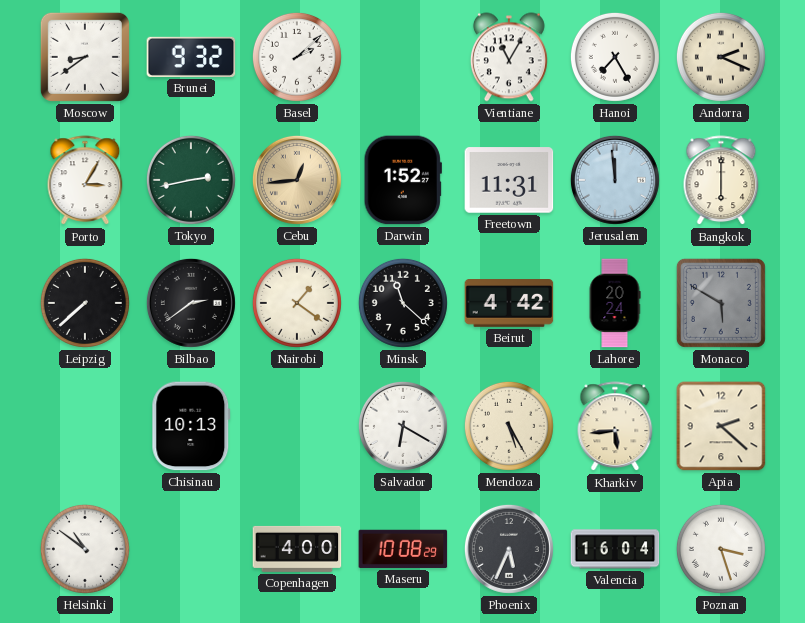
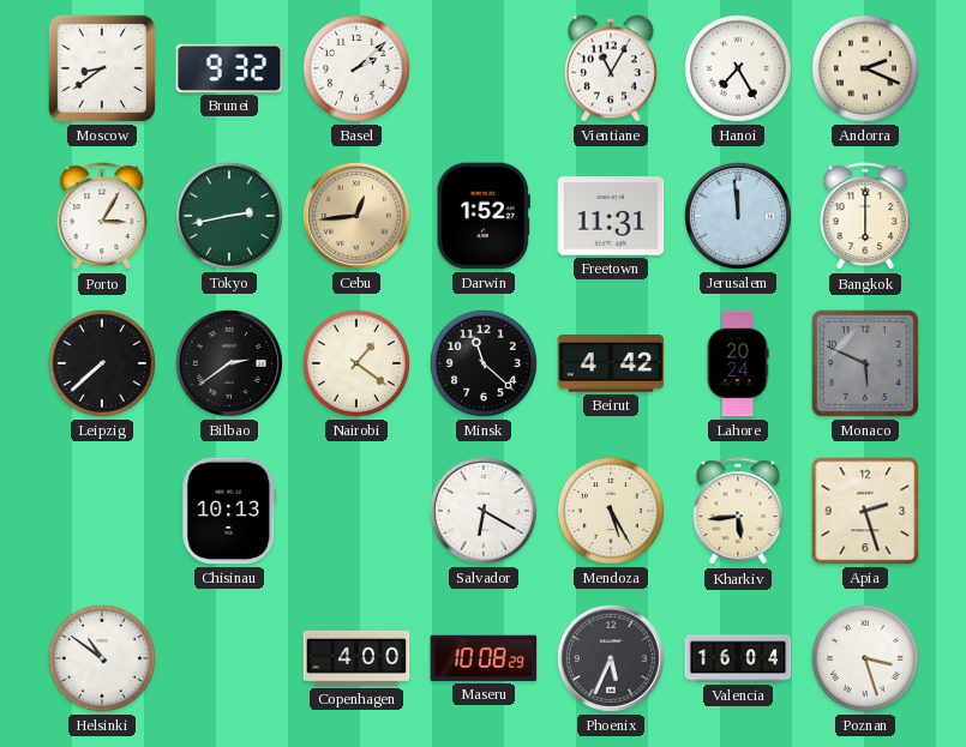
Monaco: 5:50 -> 5:49
Apia: 2:22 -> 2:27
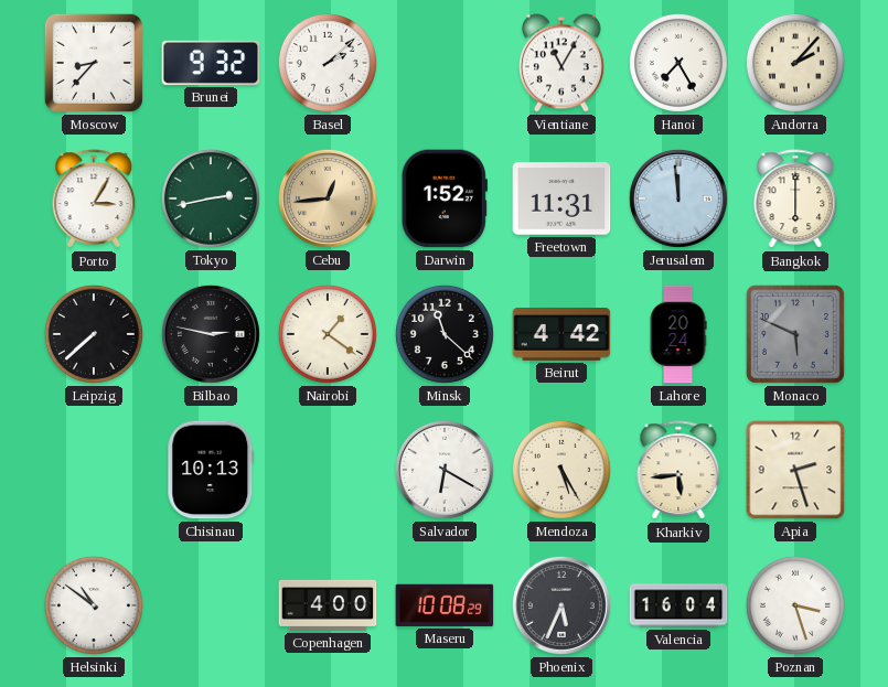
Moscow: 8:39 -> 8:37
Andorra: 2:19 -> 2:07
Bilbao: 2:39 -> 2:47
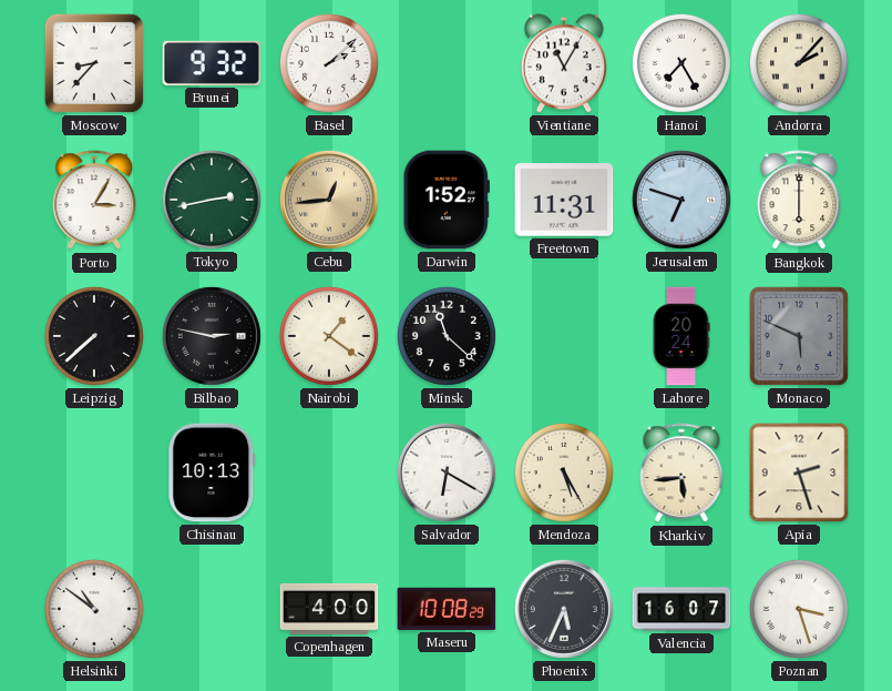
Jerusalem: 11:59 -> 6:48
Beirut: 4:42 -> none
Valencia: 16:04 -> 16:07
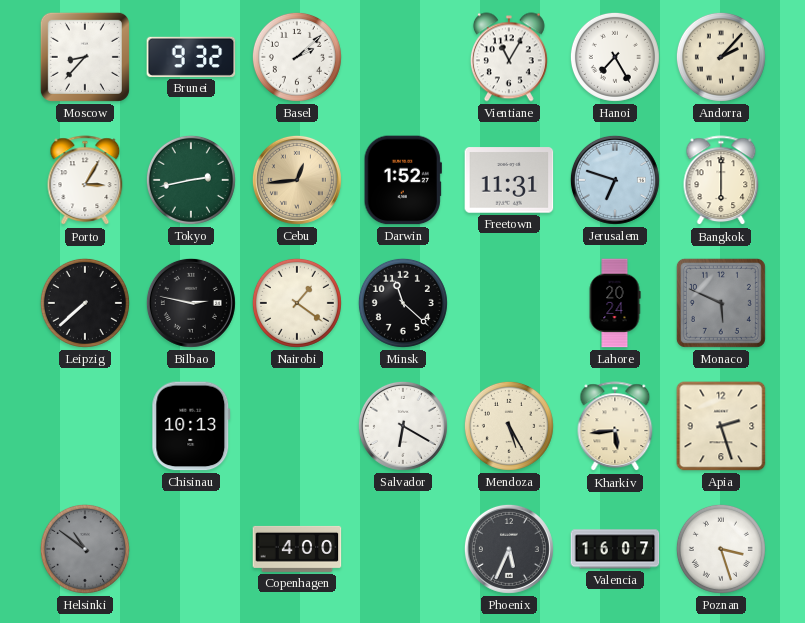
Helsinki dial: white -> grey
Maseru: 10:08 -> none
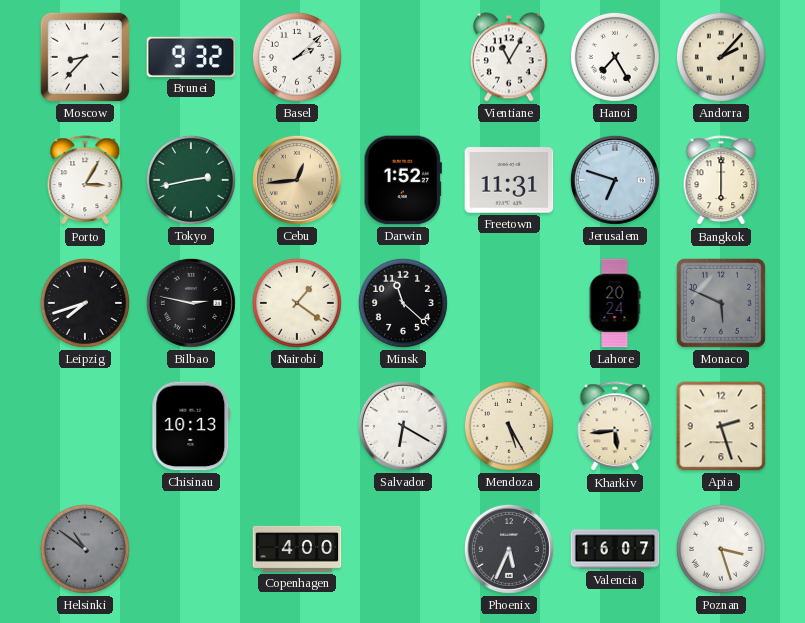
Leipzig: 7:38 -> 7:42
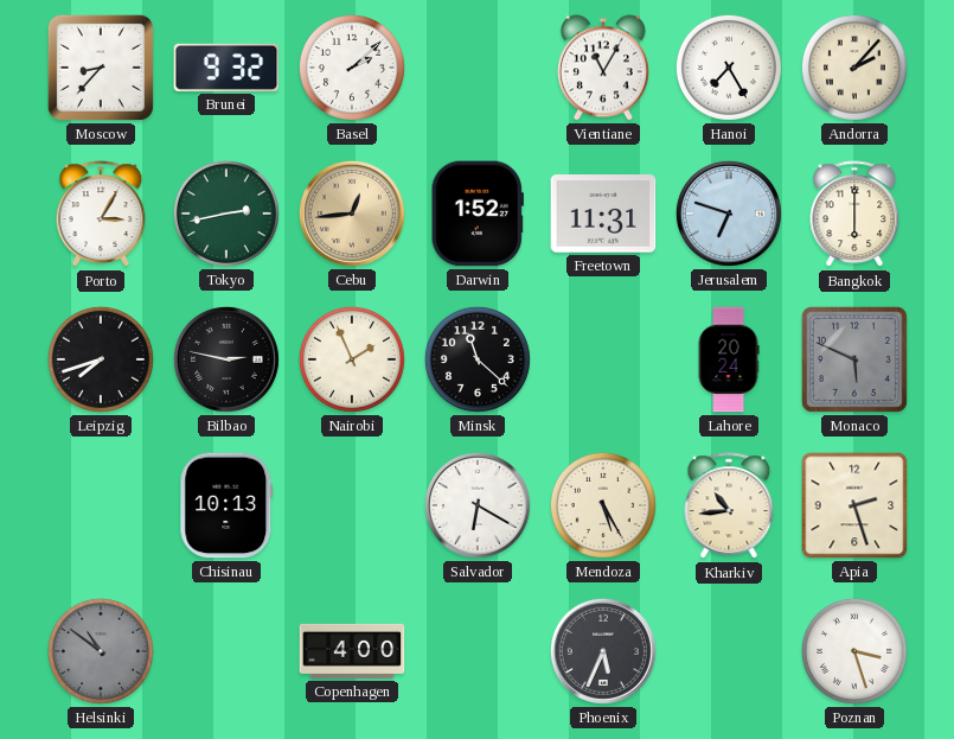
Nairobi: 1:21 -> 1:56
Kharkiv: 5:44 -> 10:44
Valencia: 16:07 -> none
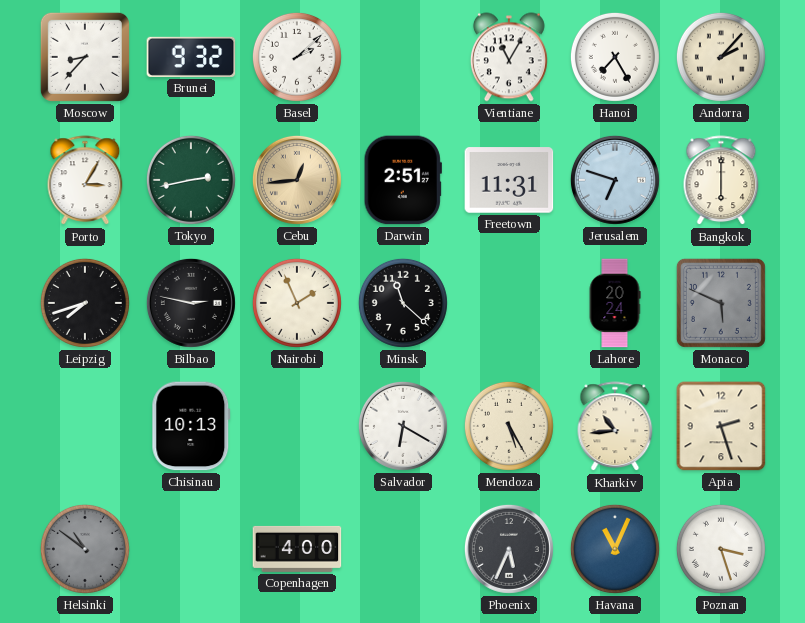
Darwin: 1:52 -> 2:51
Havana: none -> 11:04
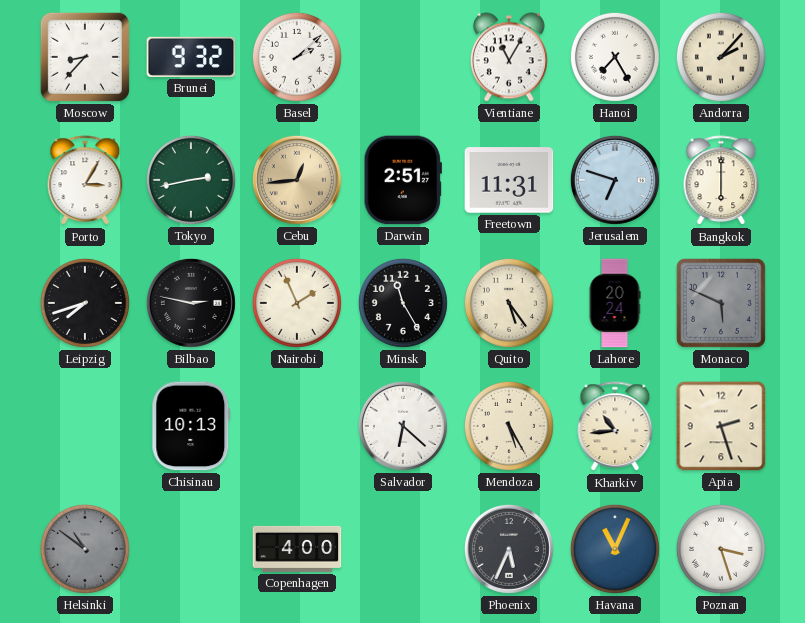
Minsk: 11:22 -> 11:25
Quito: none -> 5:24
Salvador: 6:20 -> 6:22
